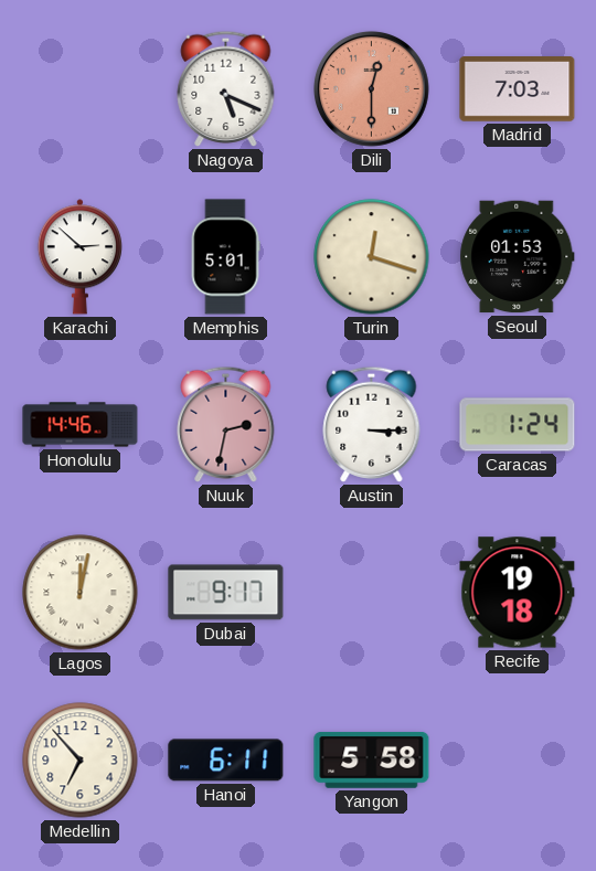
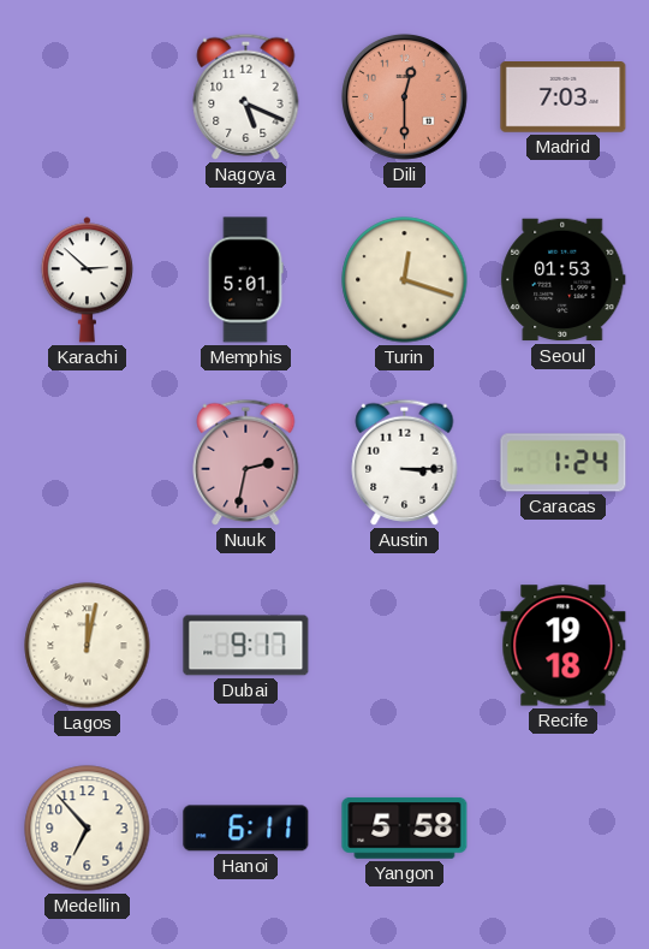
Honolulu: 14:46 -> none
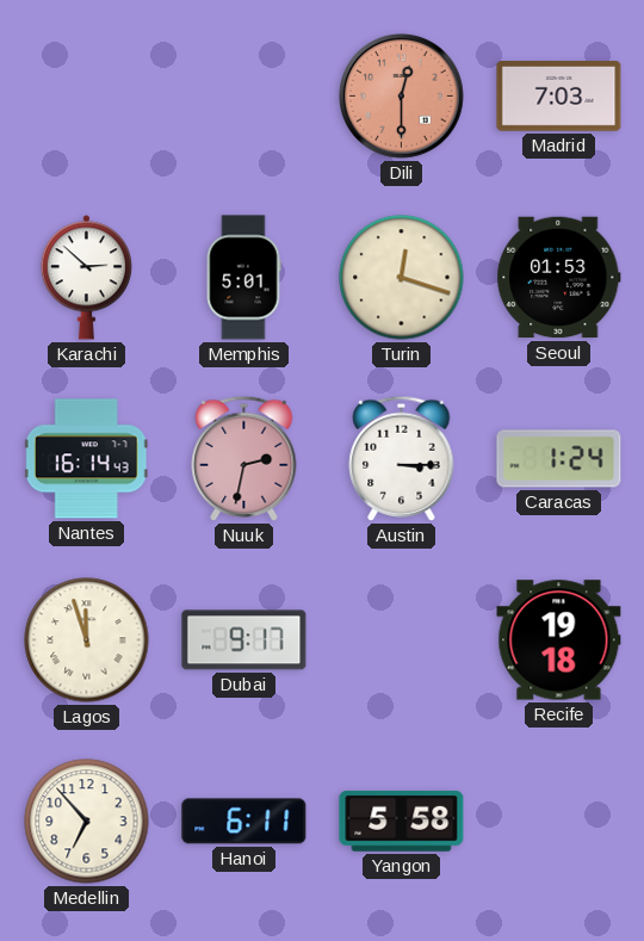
Nagoya: 5:19 -> none
Nantes: none -> 16:14
Lagos: 12:02 -> 11:57
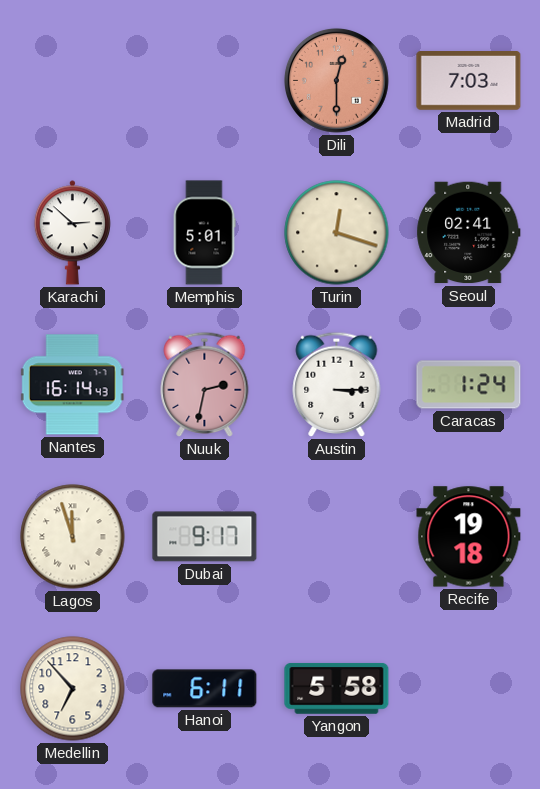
Seoul: 01:53 -> 02:41
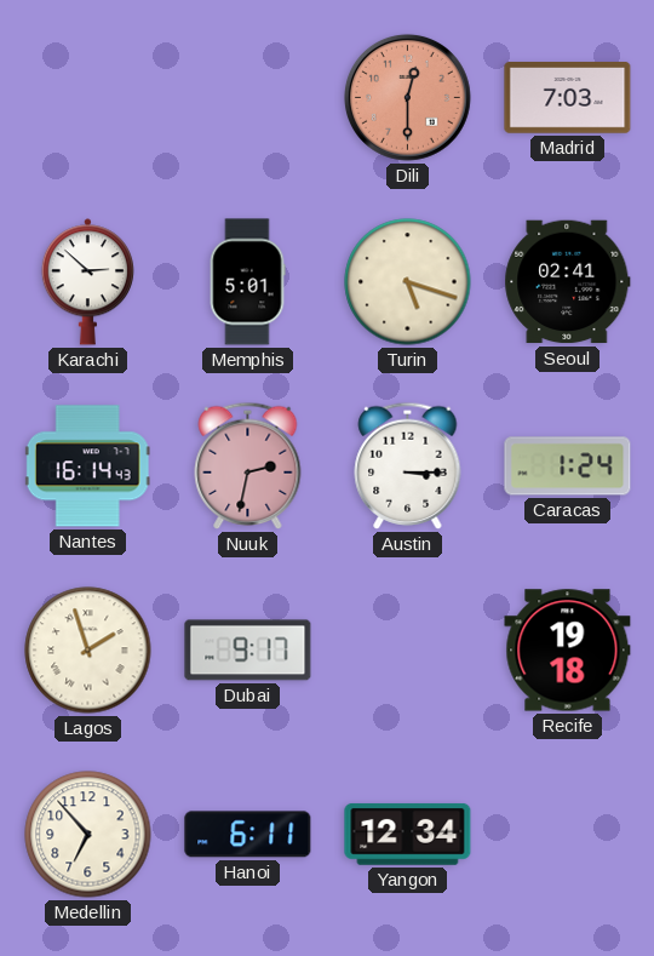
Turin: 12:18 -> 5:18
Lagos: 11:57 -> 1:57
Yangon: 5:58 -> 12:34
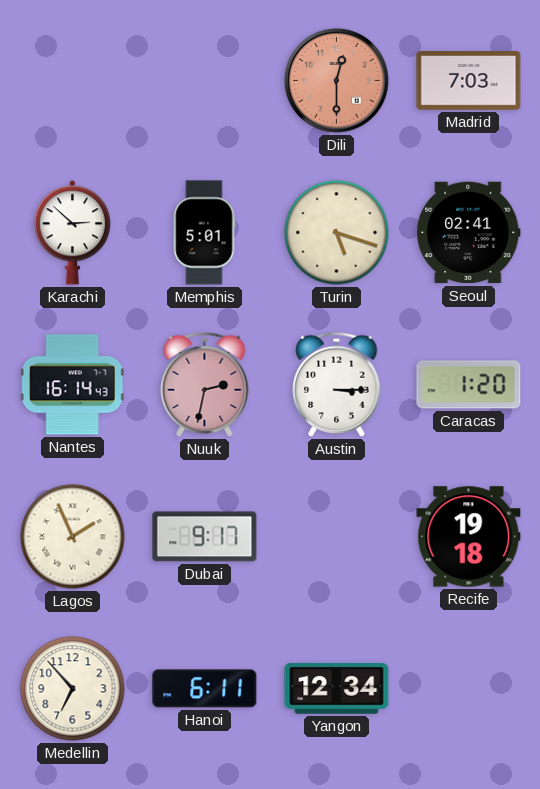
Caracas: 1:24 -> 1:20
Lagos: 1:57 -> 1:56
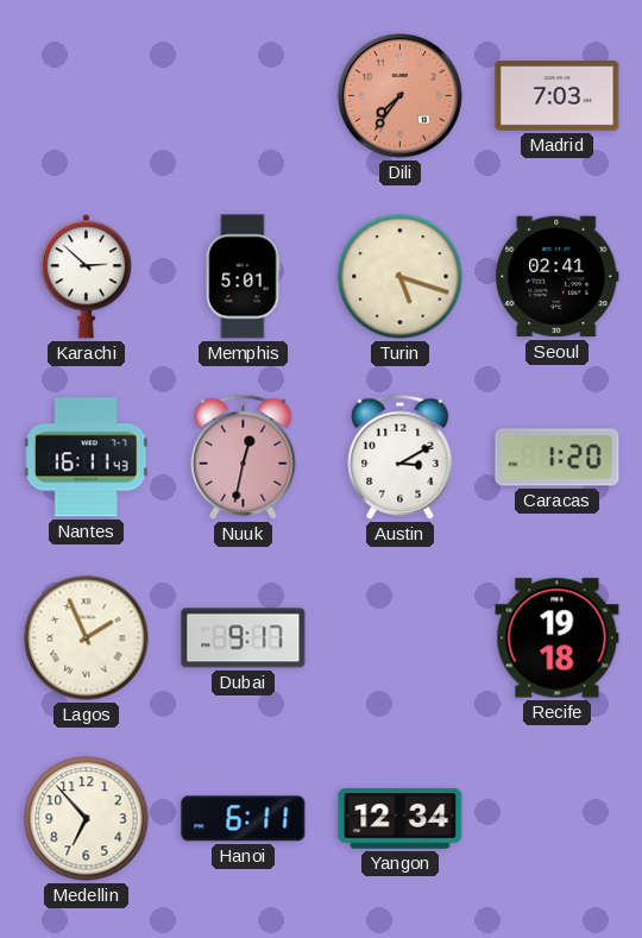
Dili: 12:30 -> 7:36
Nantes: 16:14 -> 16:11
Nuuk: 2:32 -> 12:32
Austin: 3:15 -> 3:10
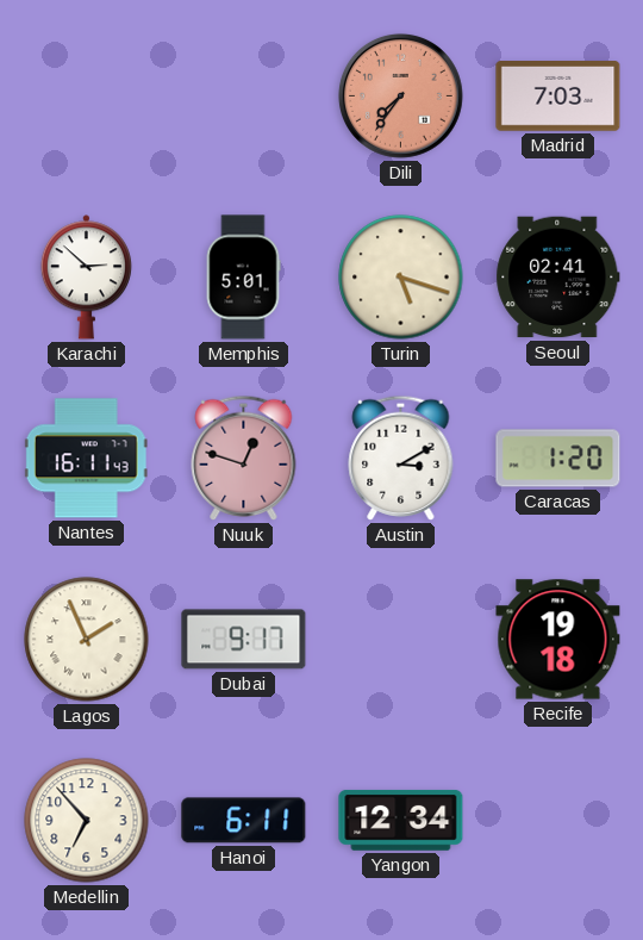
Nuuk: 12:32 -> 12:48
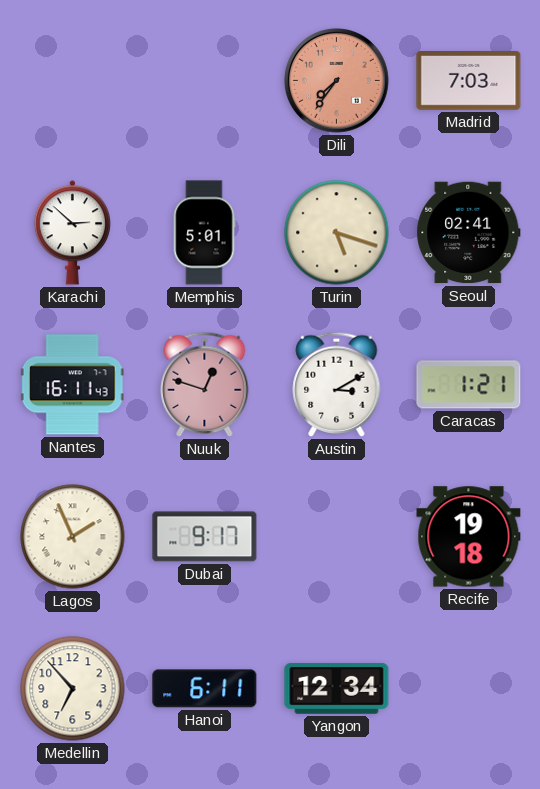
Caracas: 1:20 -> 1:21
